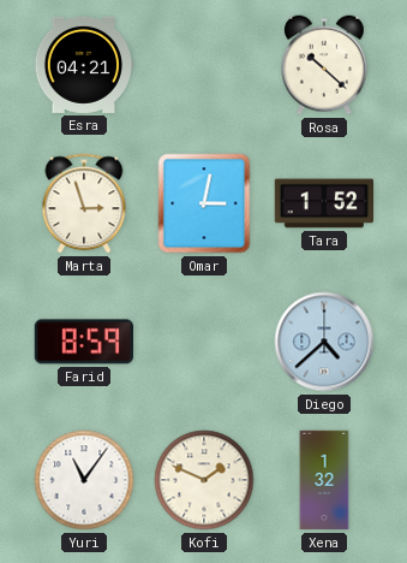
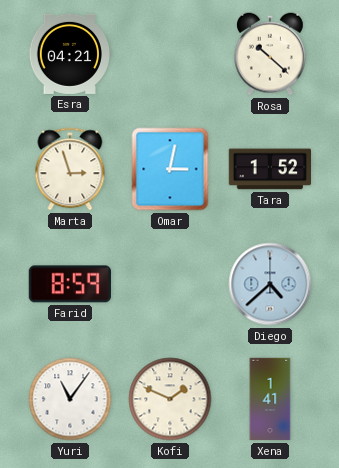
Xena: 1:32 -> 1:41
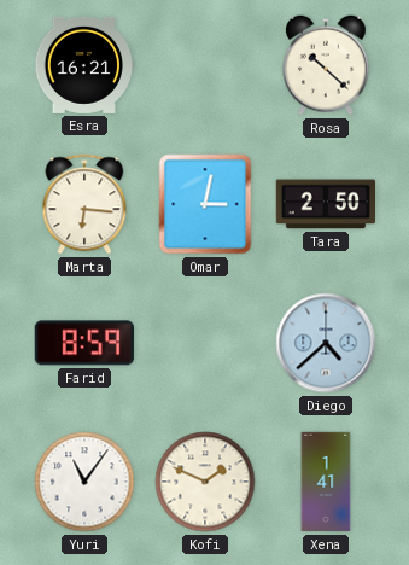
Esra: 04:21 -> 16:21
Marta: 2:57 -> 6:16
Tara: 1:52 -> 2:50
